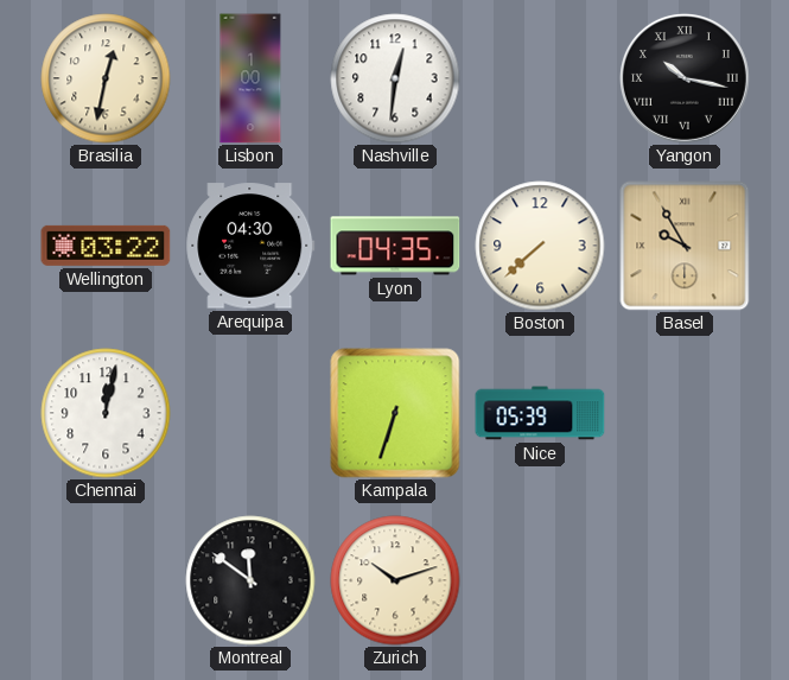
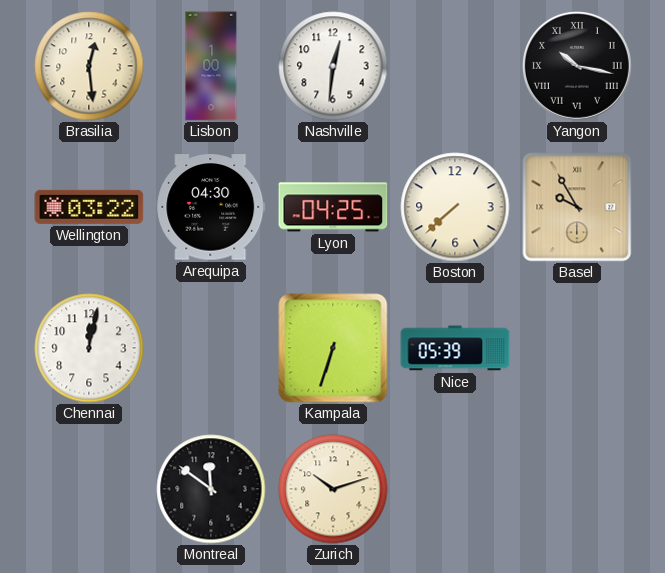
Brasilia: 12:32 -> 12:29
Lyon: 04:35 -> 04:25
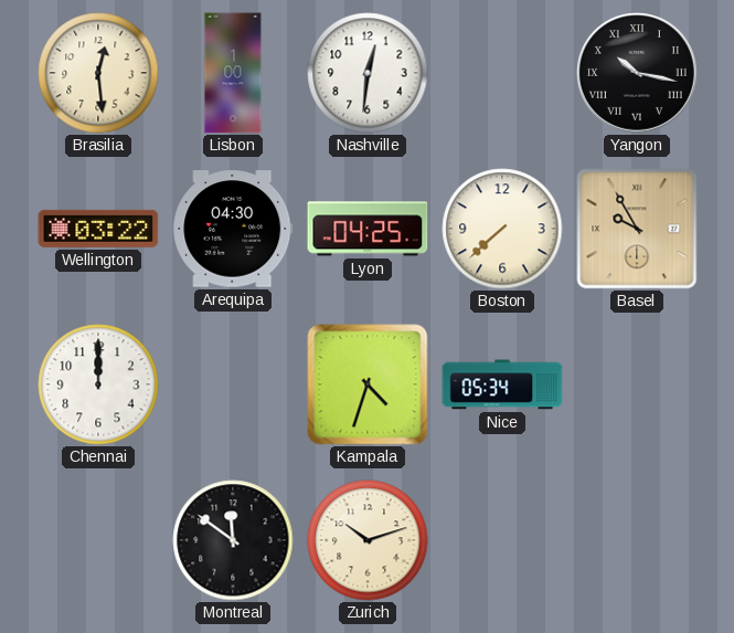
Chennai: 12:02 -> 12:00
Kampala: 6:33 -> 4:33
Nice: 05:39 -> 05:34
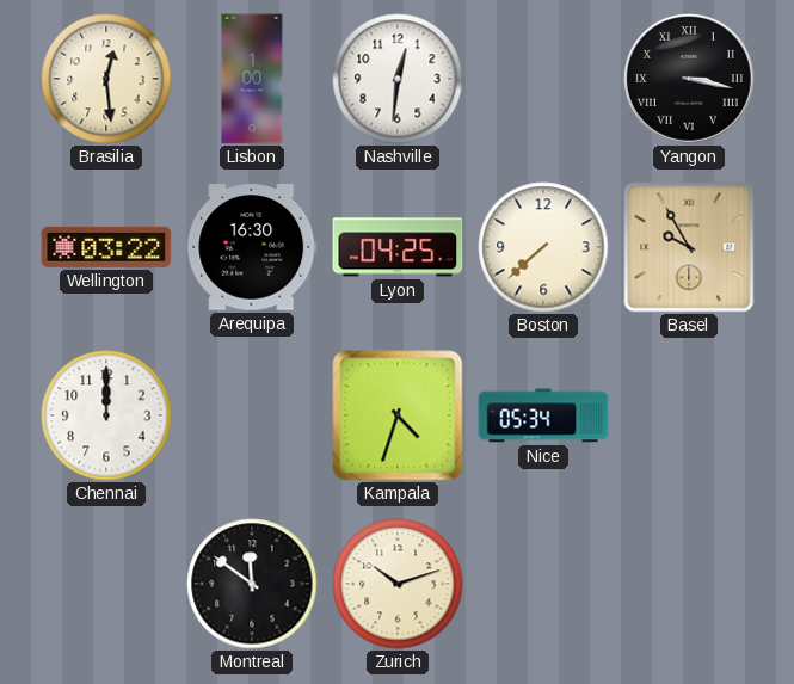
Yangon: 10:17 -> 3:17
Arequipa: 04:30 -> 16:30
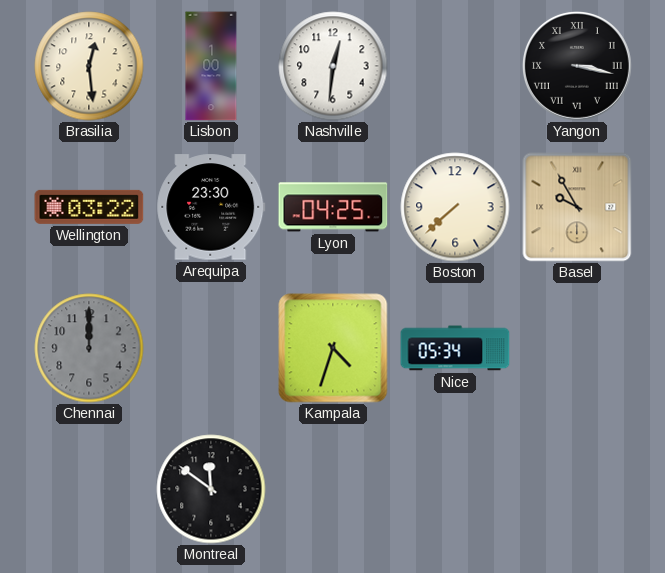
Arequipa: 16:30 -> 23:30
Chennai dial: white -> grey
Zurich: 10:12 -> none
